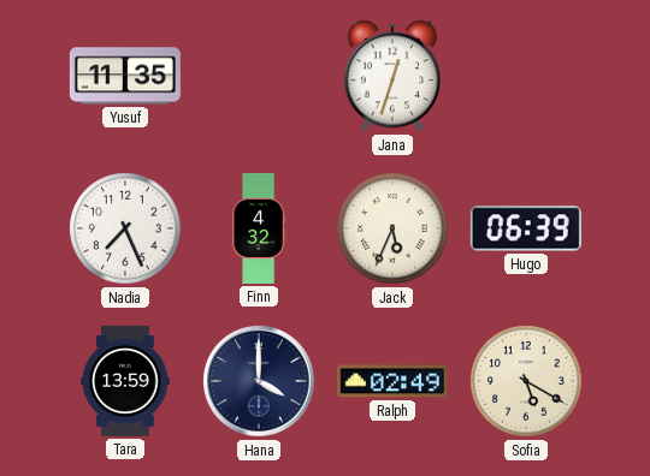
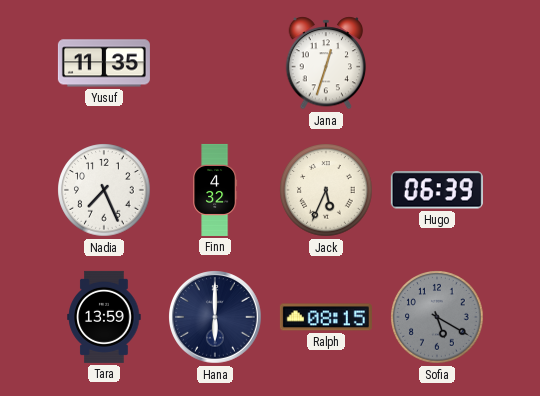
Hana: 4:00 -> 6:00
Ralph: 02:49 -> 08:15
Sofia dial: cream -> grey
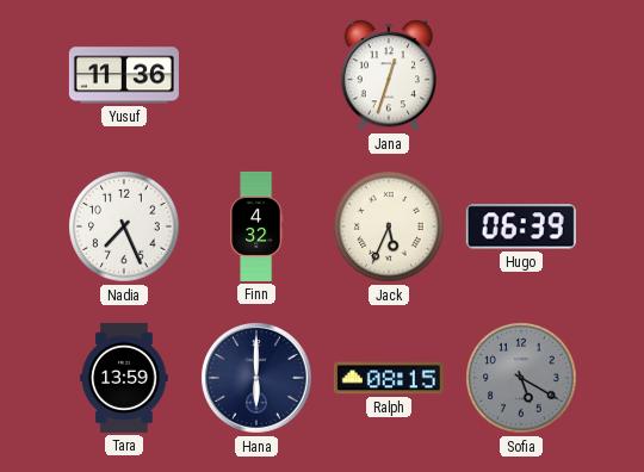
Yusuf: 11:35 -> 11:36
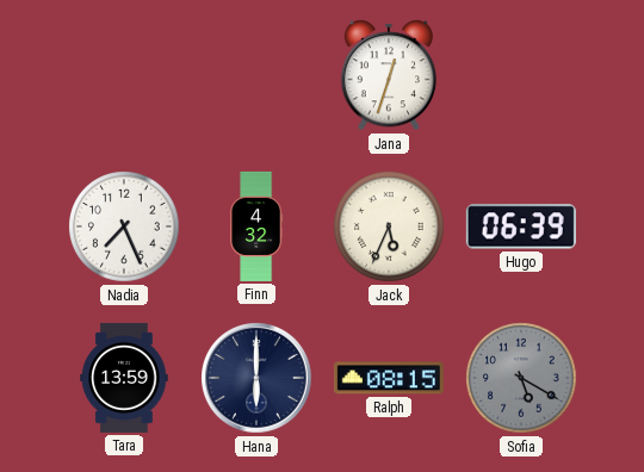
Yusuf: 11:36 -> none
